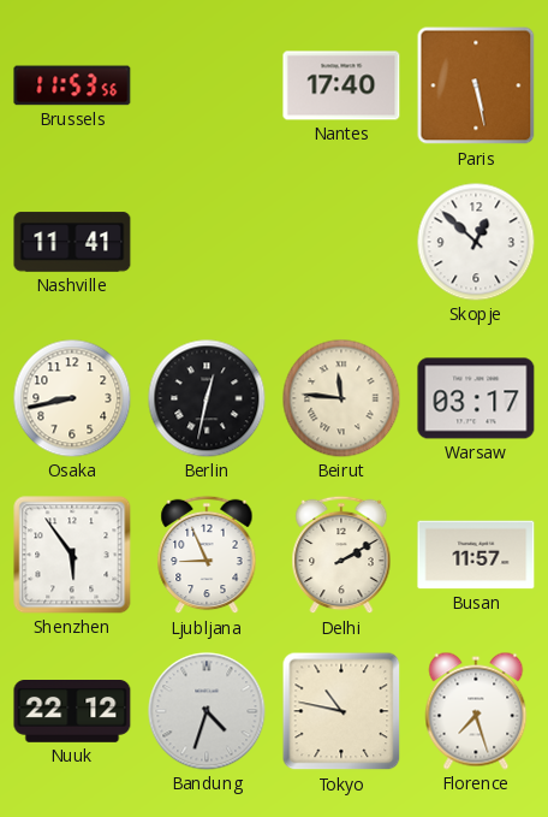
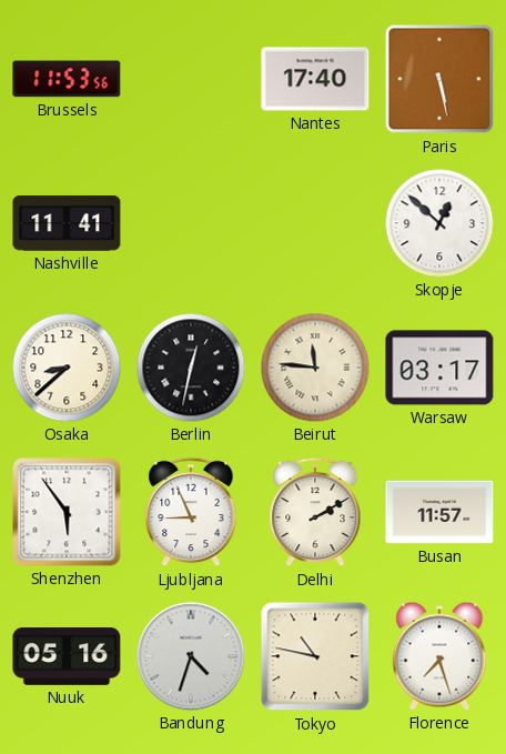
Osaka: 8:43 -> 8:38
Nuuk: 22:12 -> 05:16
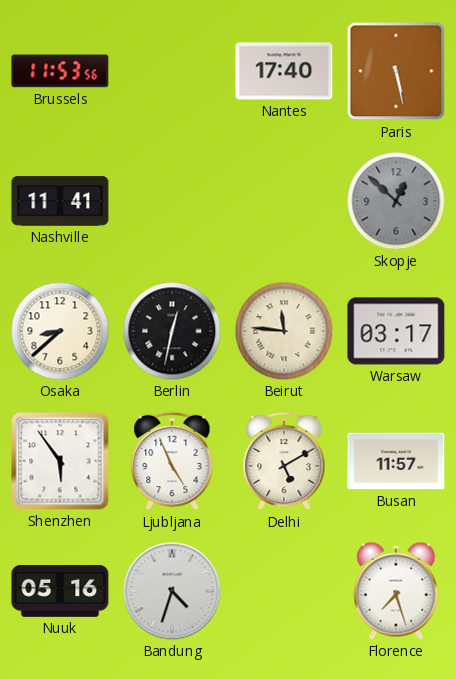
Skopje dial: white -> grey
Ljubljana: 8:56 -> 4:56
Delhi: 2:10 -> 5:10
Tokyo: 10:47 -> none
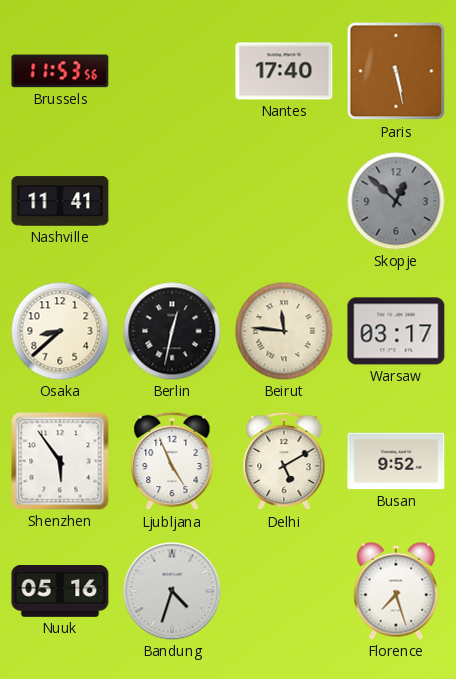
Busan: 11:57 -> 9:52
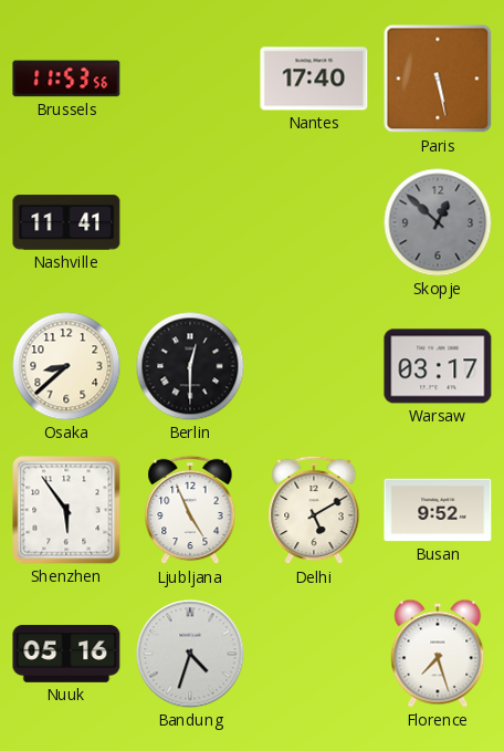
Berlin: 12:32 -> 12:30
Beirut: 11:46 -> none
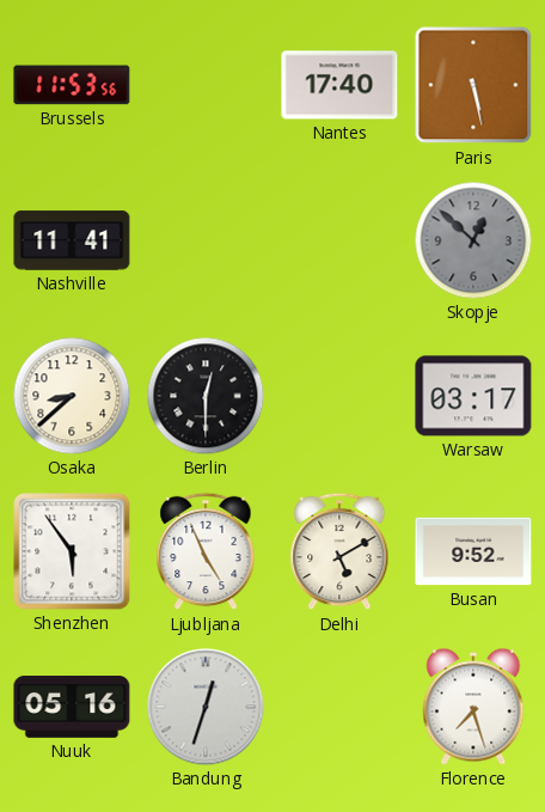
Bandung: 4:33 -> 12:33
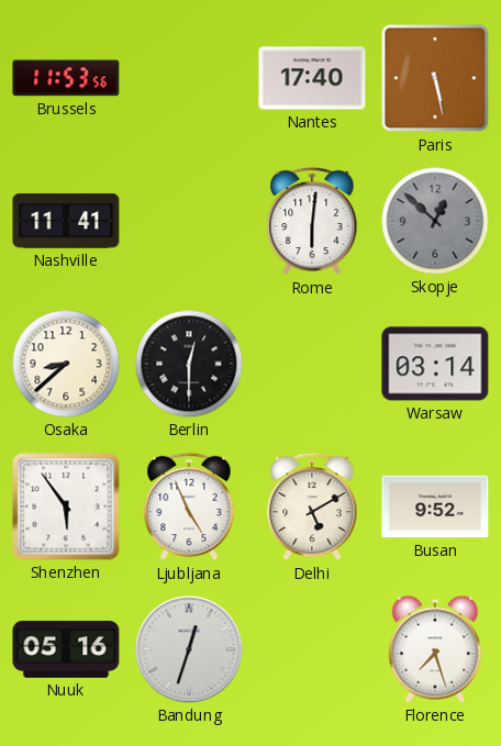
Rome: none -> 6:01
Warsaw: 03:17 -> 03:14
